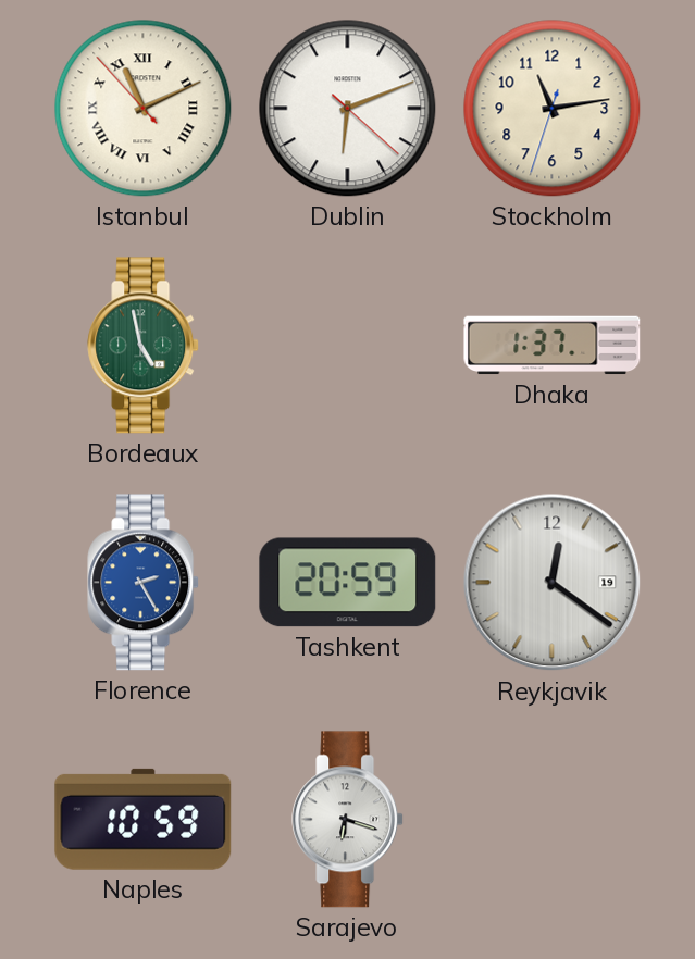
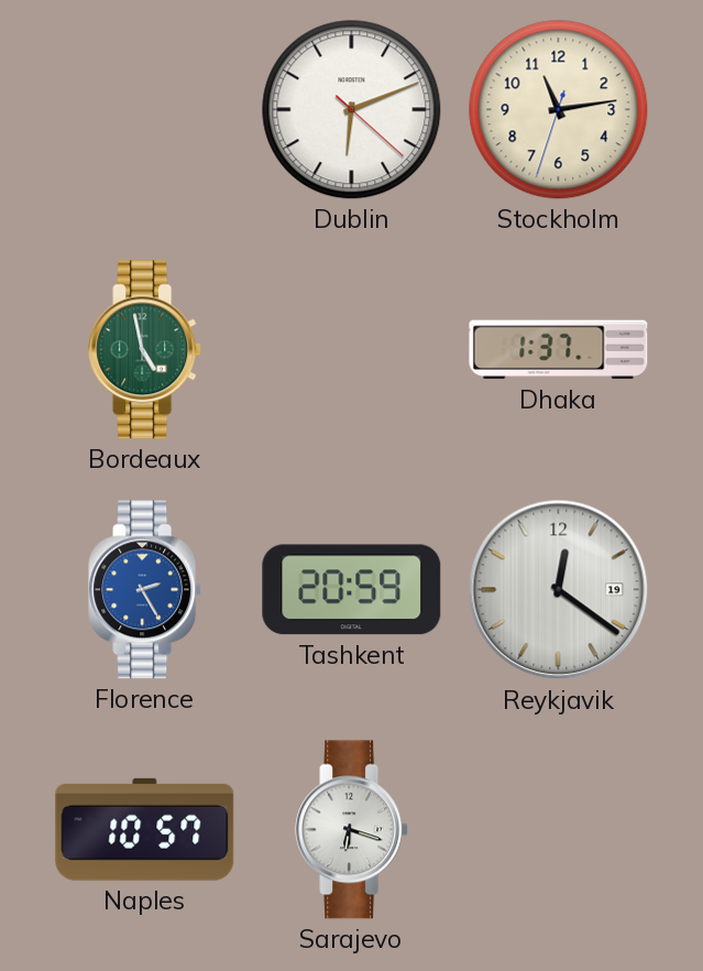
Istanbul: 11:10 -> none
Naples: 10:59 -> 10:57
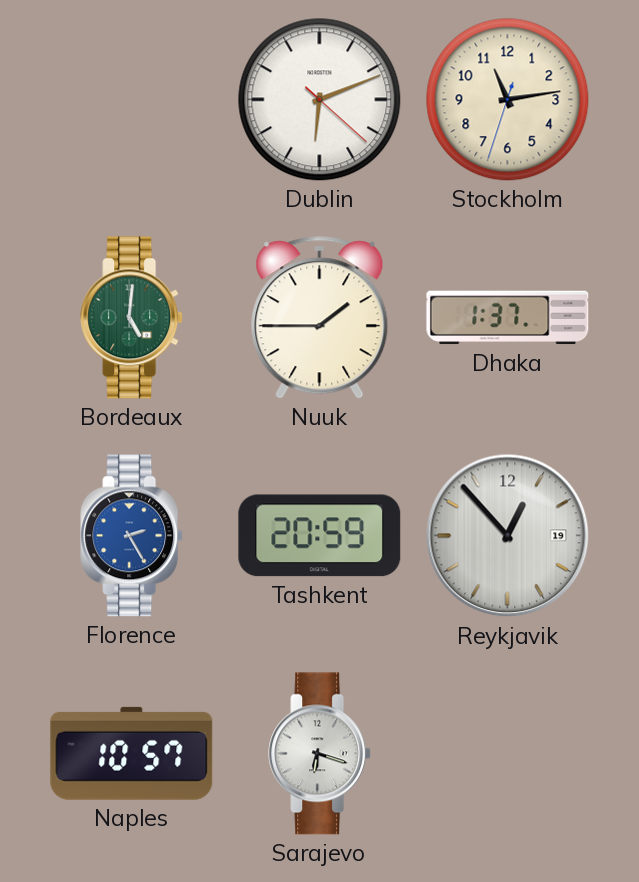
Bordeaux: 4:58 -> 5:01
Nuuk: none -> 1:45
Reykjavik: 12:21 -> 12:53
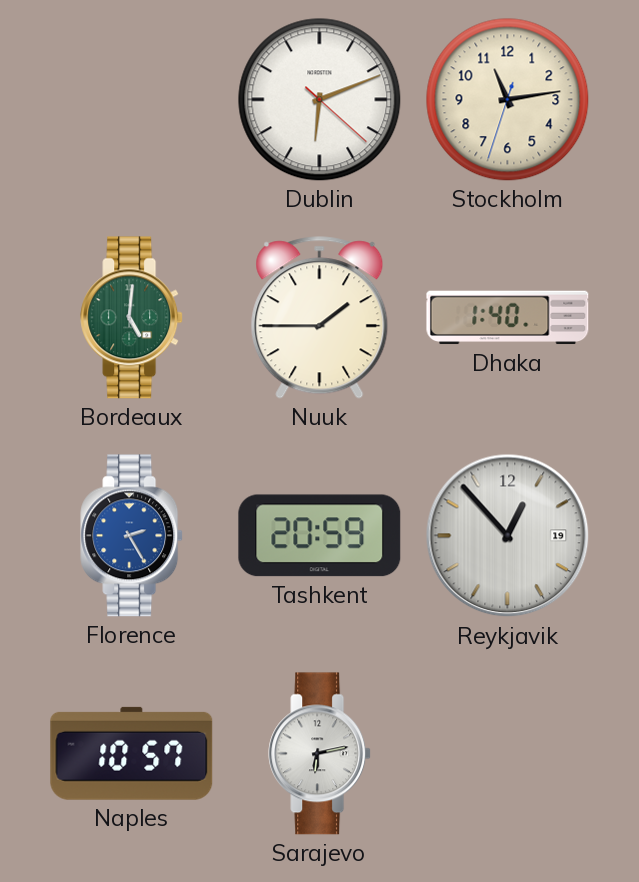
Dhaka: 1:37 -> 1:40
Sarajevo: 6:18 -> 6:13
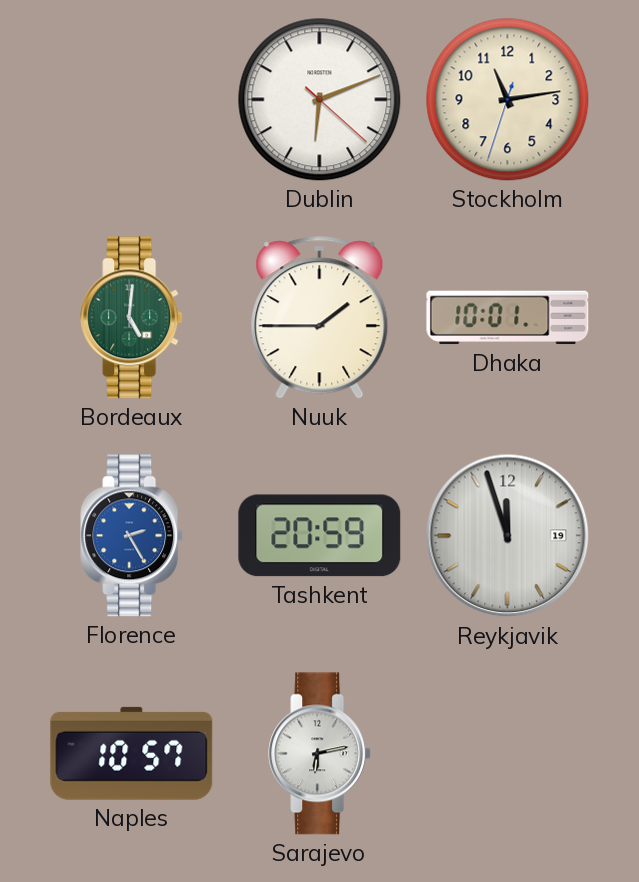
Dhaka: 1:40 -> 10:01
Reykjavik: 12:53 -> 11:57
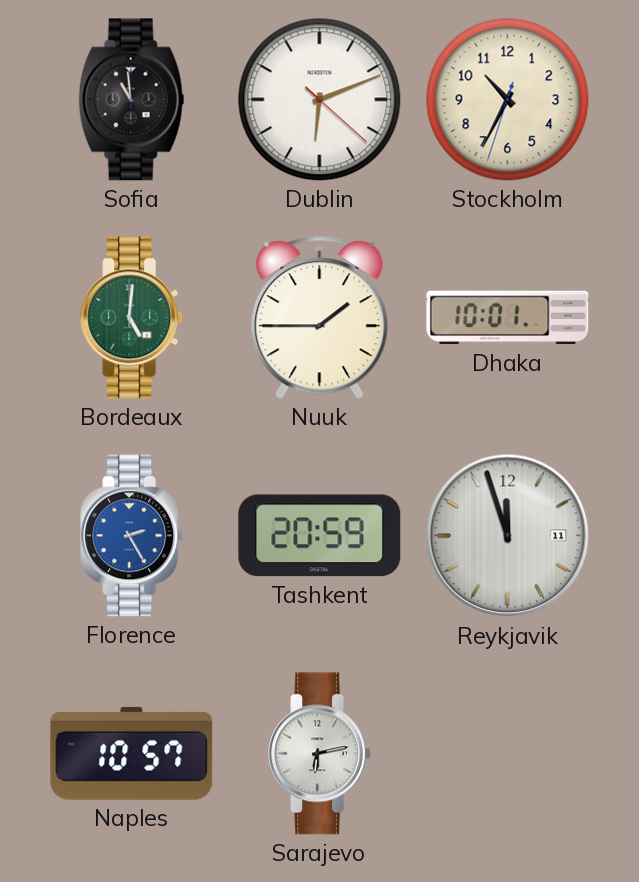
Sofia: none -> 10:59
Stockholm: 11:13 -> 10:34
Reykjavik date: 19 -> 11
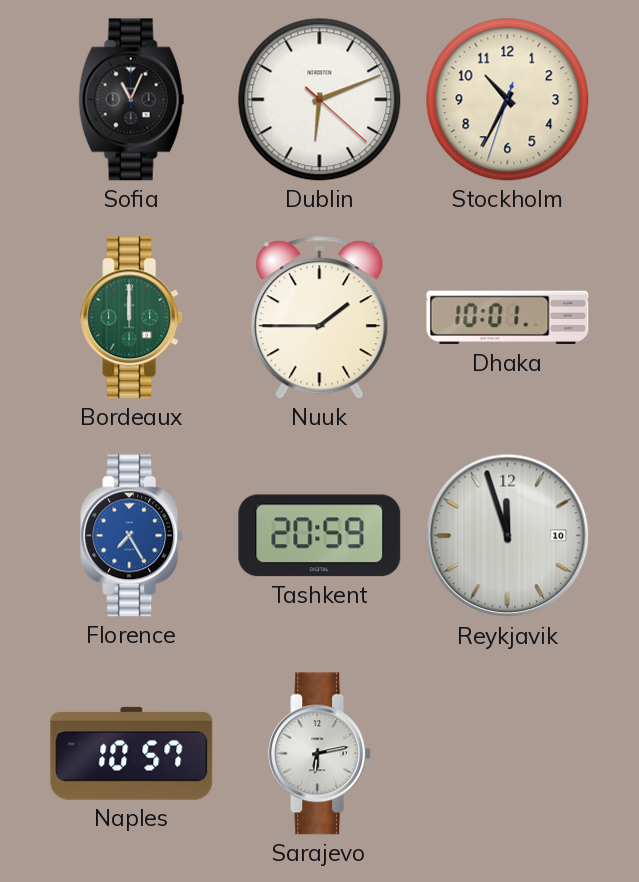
Sofia: 10:59 -> 11:04
Bordeaux: 5:01 -> 12:00
Florence: 2:25 -> 7:25
Reykjavik date: 11 -> 10
